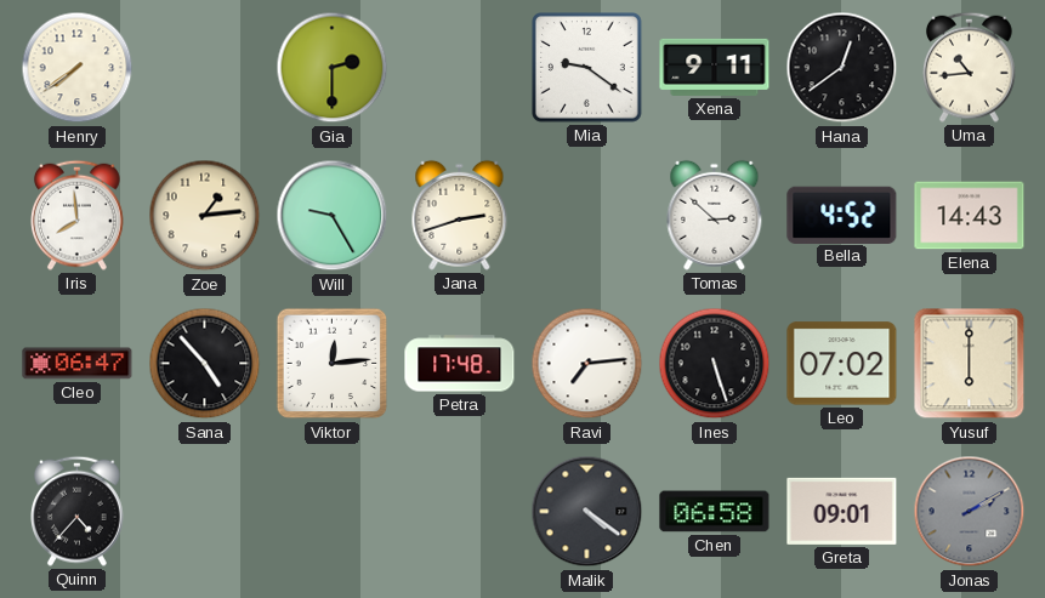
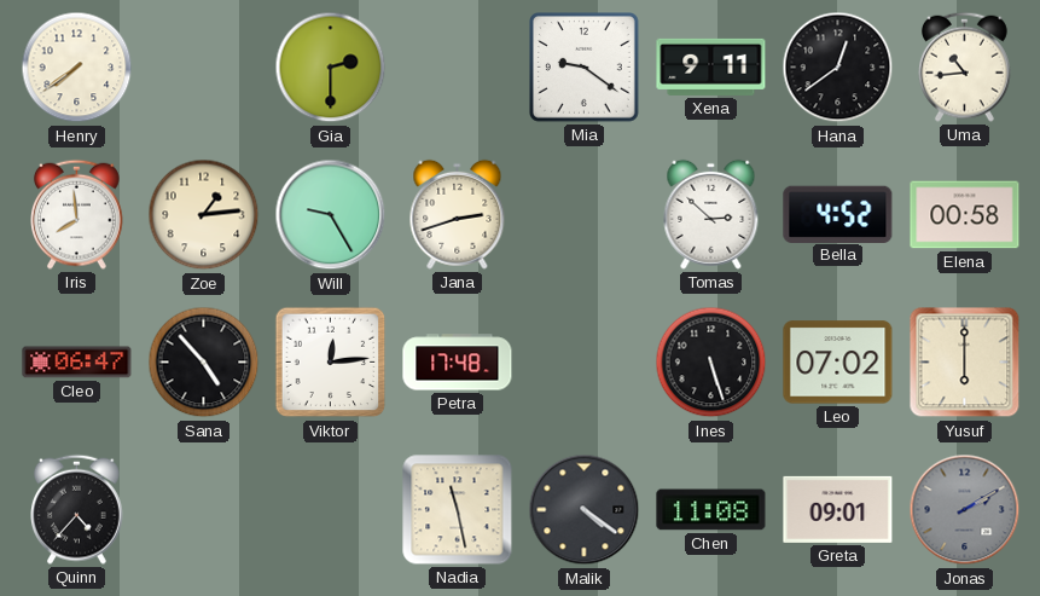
Elena: 14:43 -> 00:58
Ravi: 7:14 -> none
Nadia: none -> 11:28
Chen: 06:58 -> 11:08
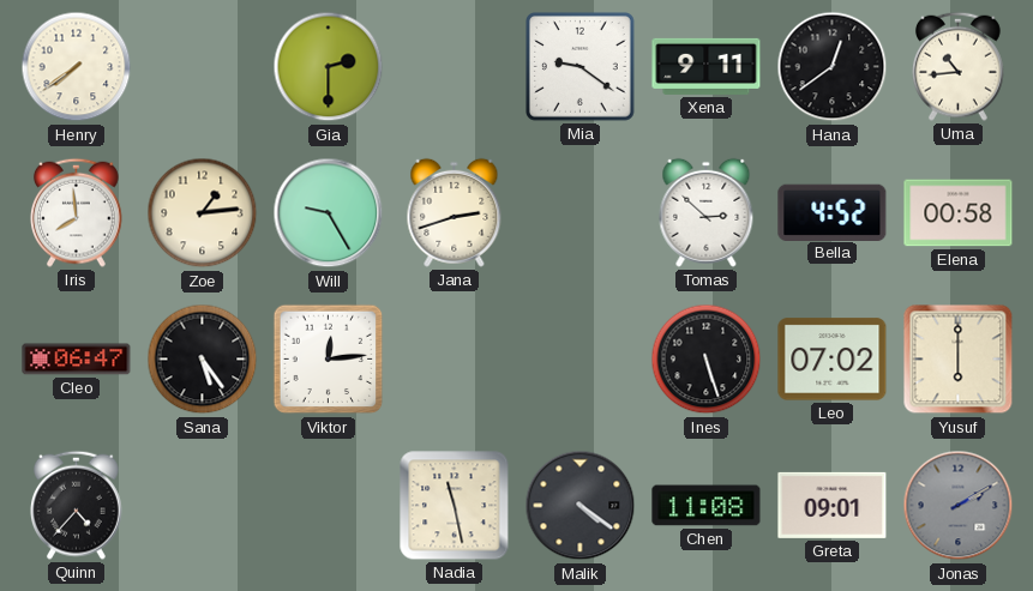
Sana: 4:53 -> 5:24
Petra: 17:48 -> none
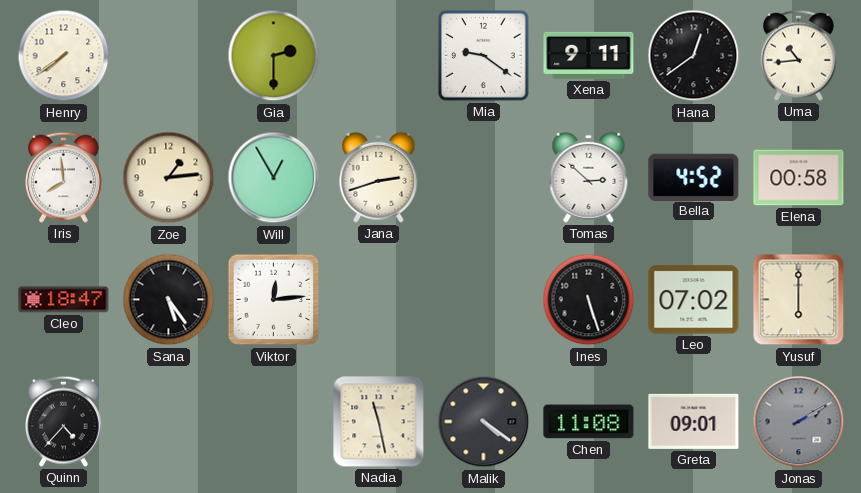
Will: 9:25 -> 12:55
Cleo: 06:47 -> 18:47
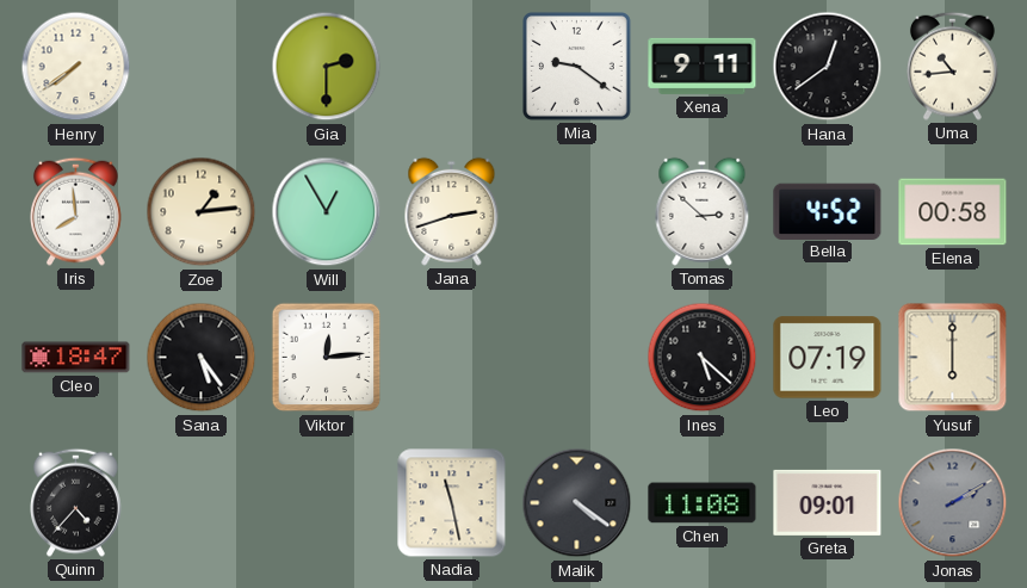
Ines: 5:27 -> 5:22
Leo: 07:02 -> 07:19
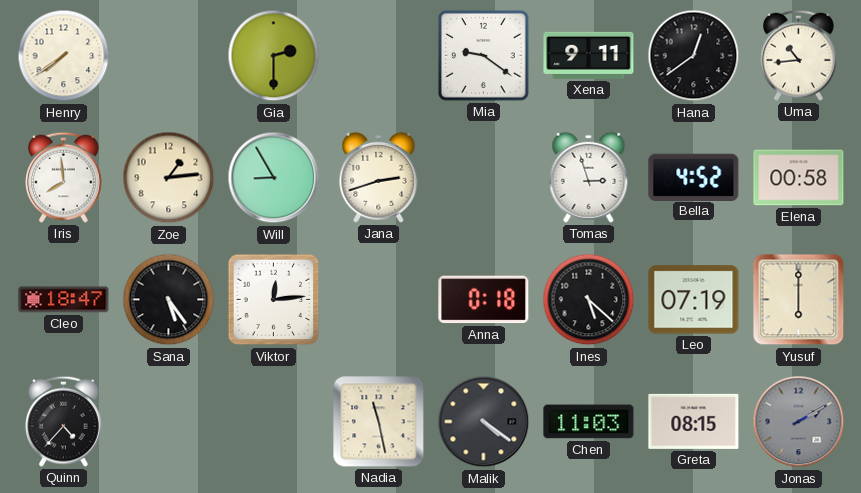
Will: 12:55 -> 8:55
Tomas: 2:52 -> 2:57
Anna: none -> 0:18
Chen: 11:08 -> 11:03
Greta: 09:01 -> 08:15
